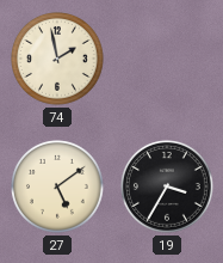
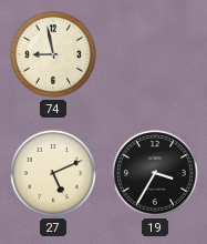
74: 1:58 -> 8:58
27: 5:09 -> 5:11
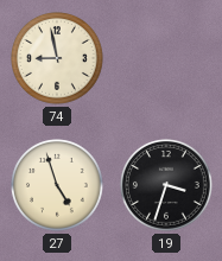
27: 5:11 -> 4:57
19: 3:35 -> 3:33
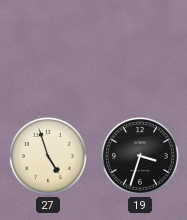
74: 8:58 -> none
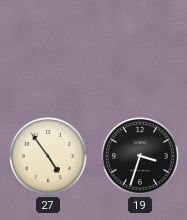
27: 4:57 -> 4:54
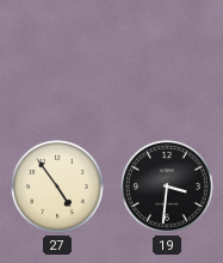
19: 3:33 -> 3:31
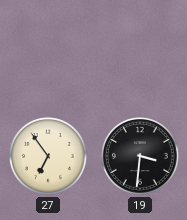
27: 4:54 -> 6:54
